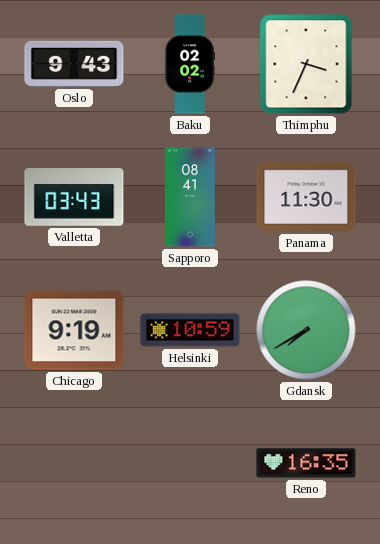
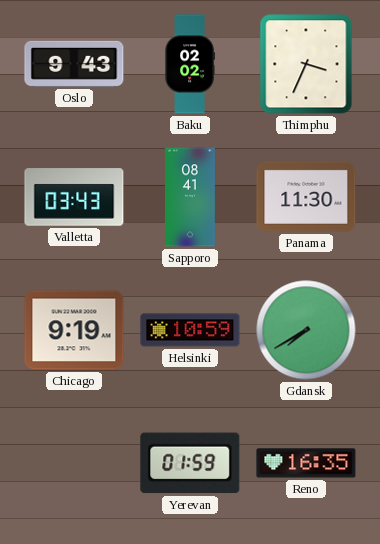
Yerevan: none -> 01:59
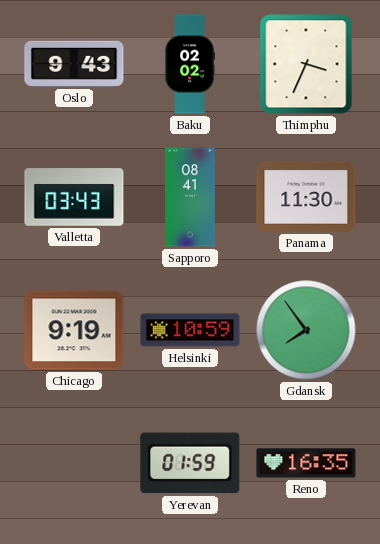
Gdansk: 7:40 -> 7:54
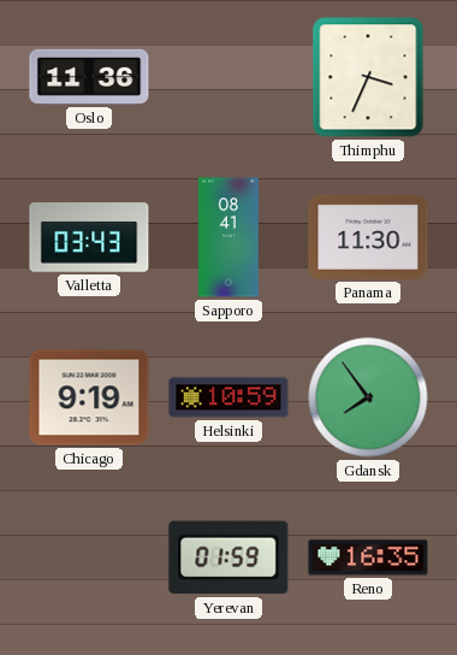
Oslo: 9:43 -> 11:36
Baku: 02:02 -> none
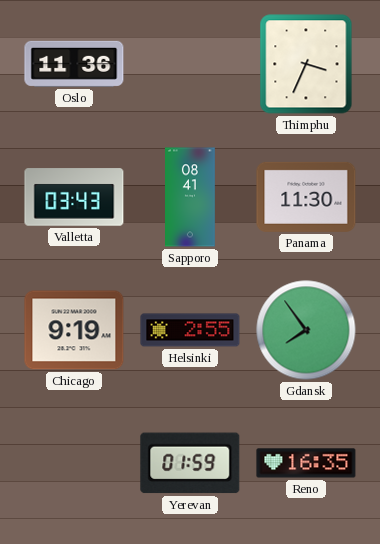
Helsinki: 10:59 -> 2:55
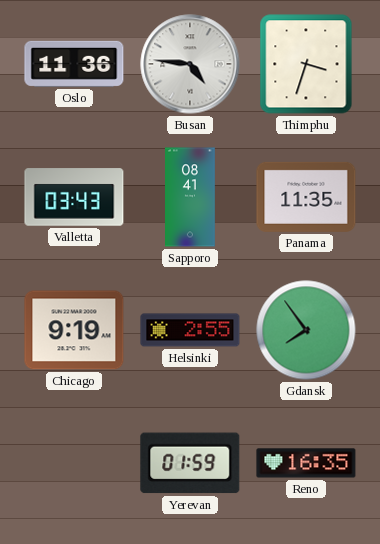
Busan: none -> 4:46
Thimphu: 3:34 -> 3:33
Panama: 11:30 -> 11:35
